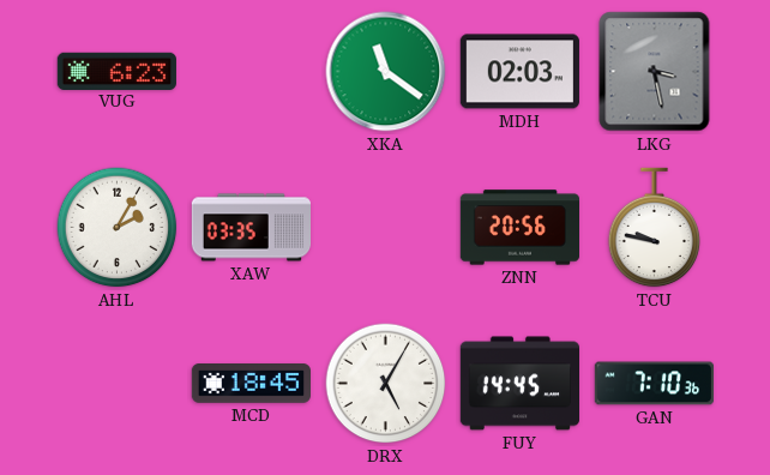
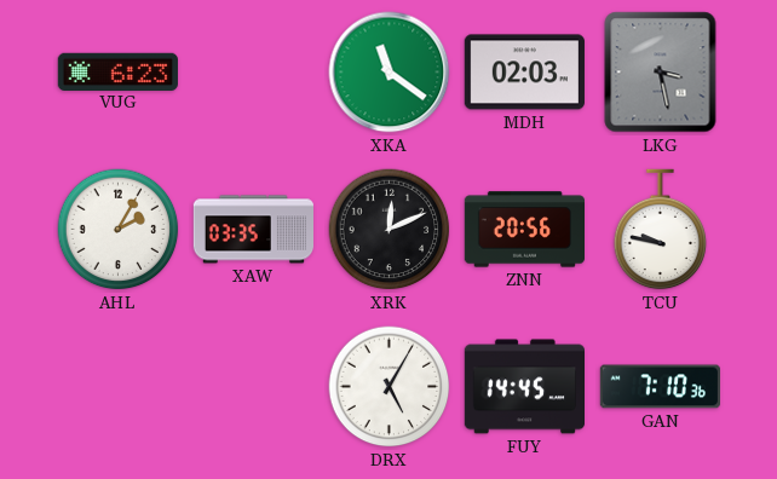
XRK: none -> 12:11
MCD: 18:45 -> none
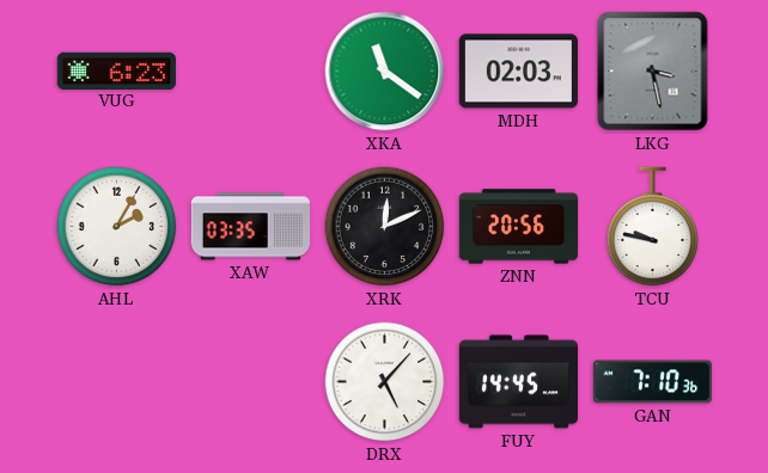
DRX: 5:05 -> 5:07
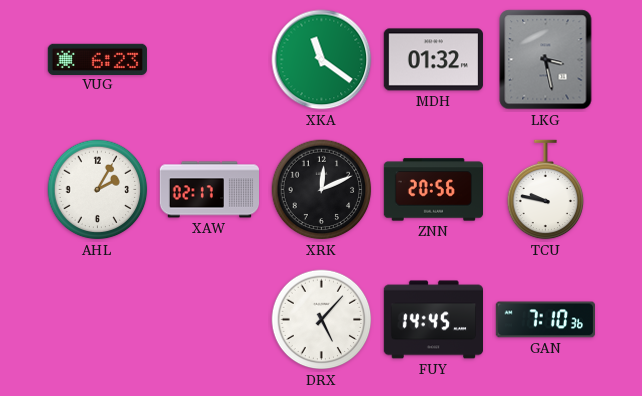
MDH: 02:03 -> 01:32
XAW: 03:35 -> 02:17
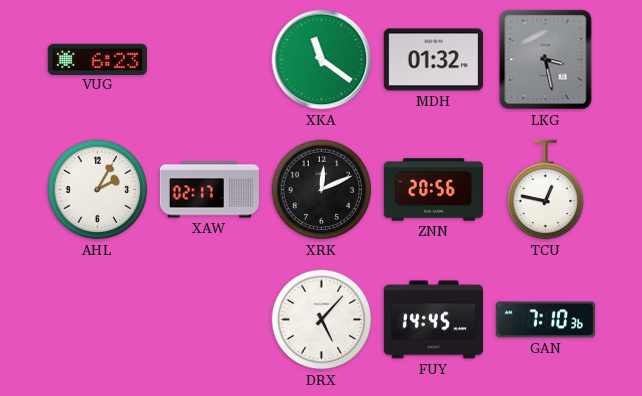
TCU: 9:47 -> 12:47
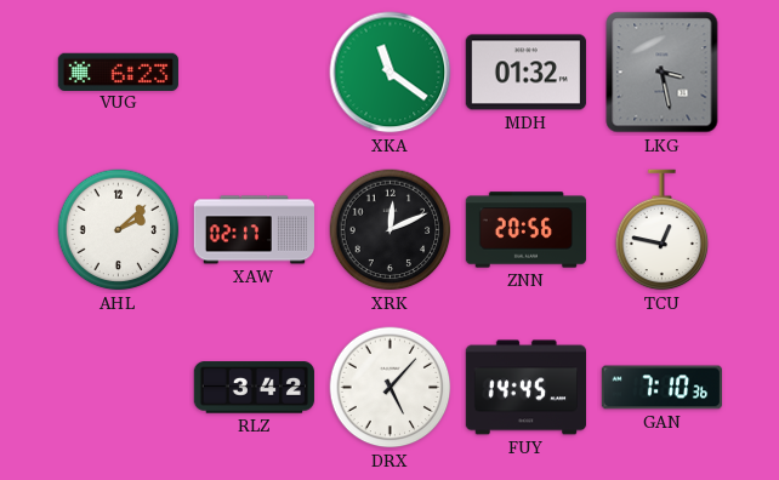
AHL: 2:05 -> 2:08
RLZ: none -> 3:42
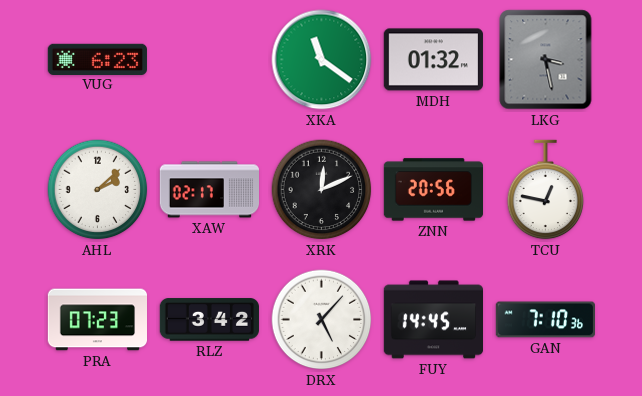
PRA: none -> 07:23
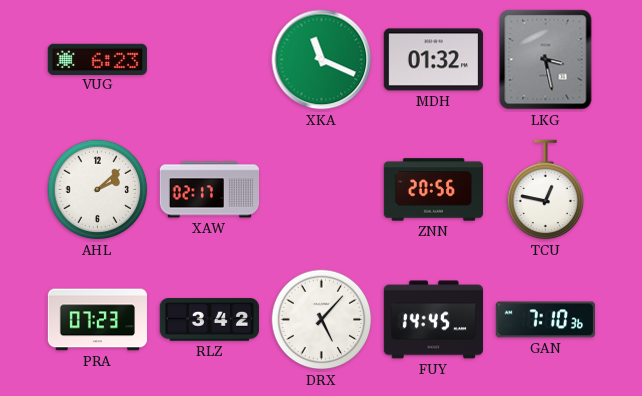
XKA: 11:21 -> 11:19
XRK: 12:11 -> none
